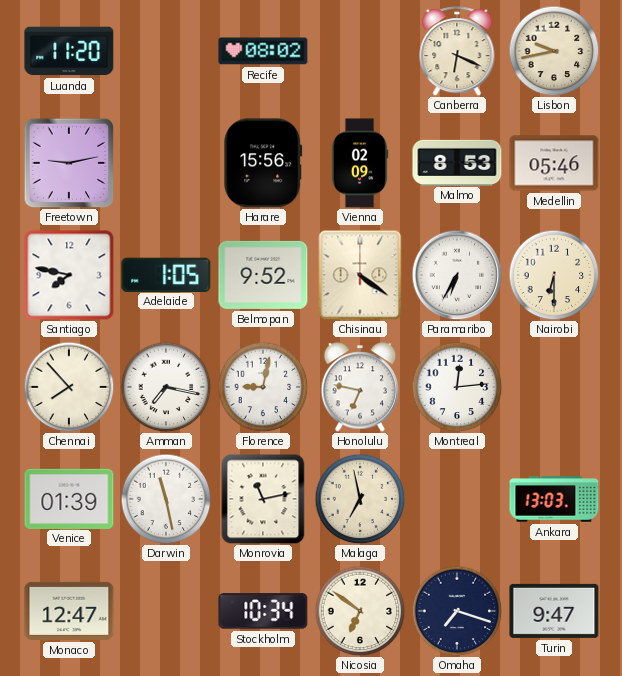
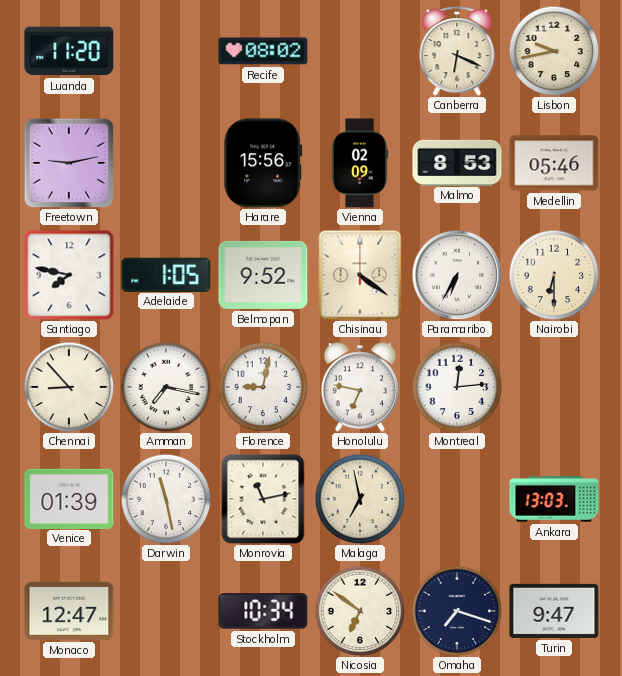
Chennai: 7:53 -> 8:53
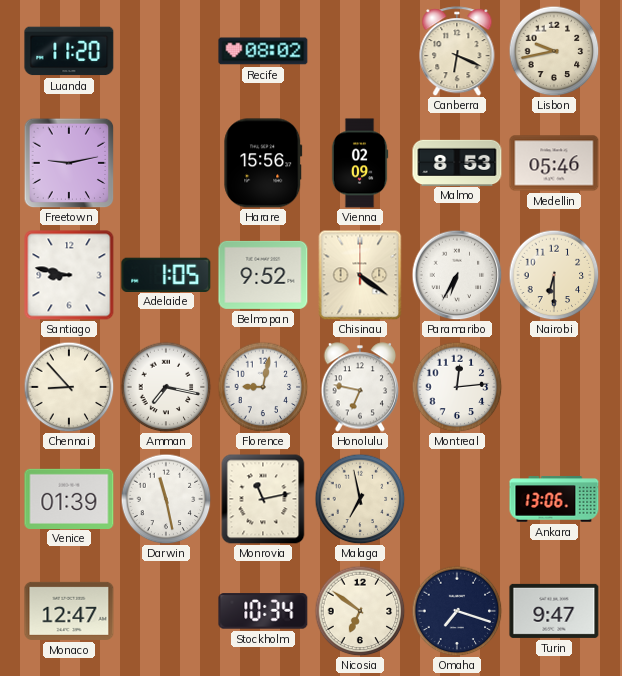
Santiago: 7:47 -> 8:47
Ankara: 13:03 -> 13:06
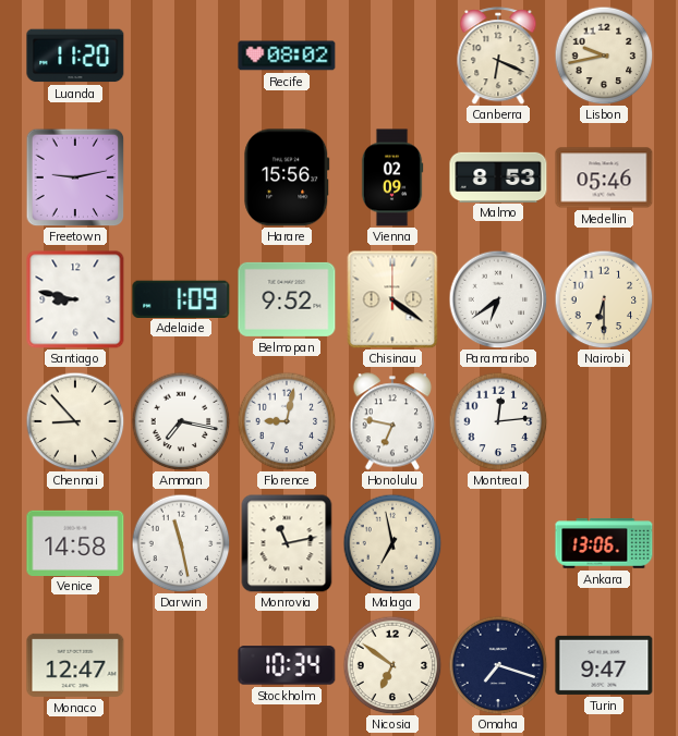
Adelaide: 1:05 -> 1:09
Paramaribo: 6:35 -> 6:39
Venice: 01:39 -> 14:58
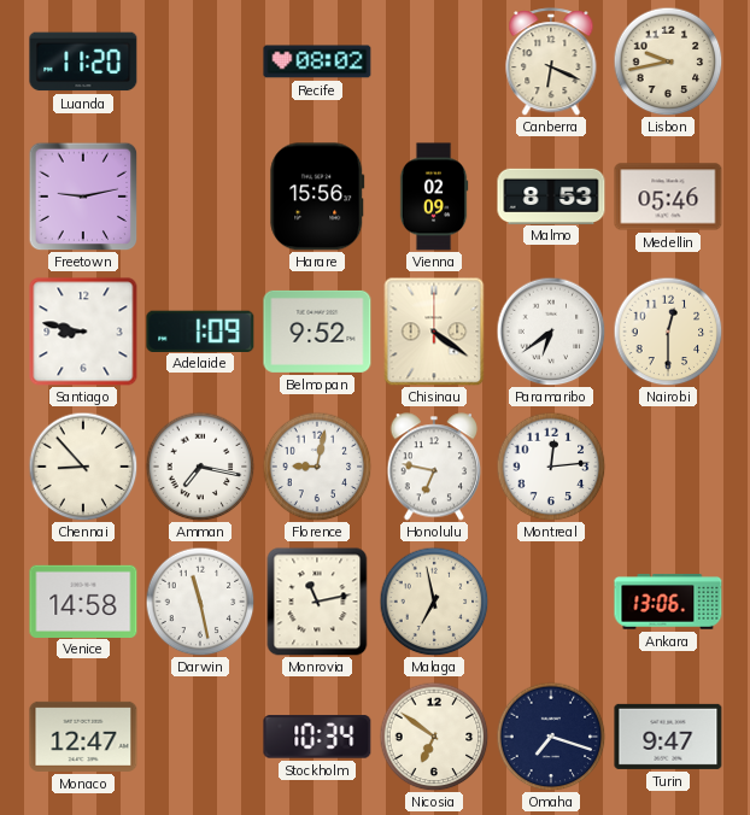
Nairobi: 6:30 -> 12:30
